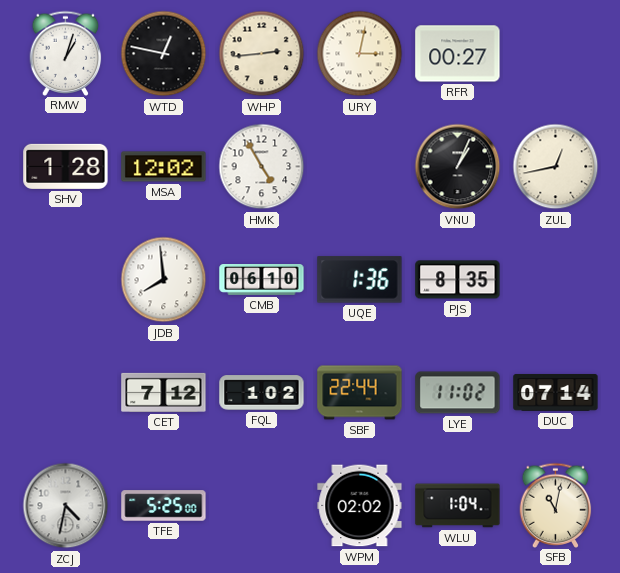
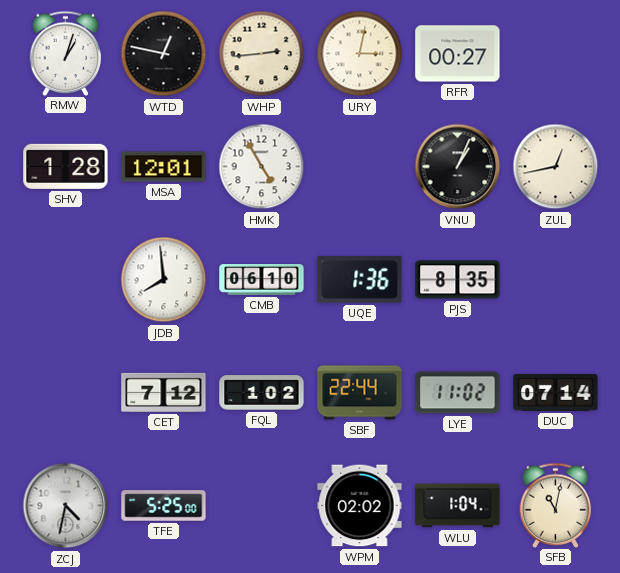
MSA: 12:02 -> 12:01
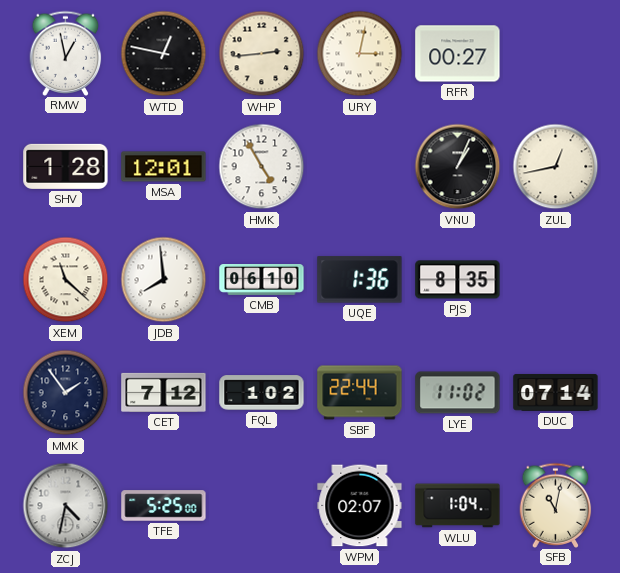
RMW: 1:03 -> 12:58
XEM: none -> 11:22
MMK: none -> 1:54
WPM: 02:02 -> 02:07
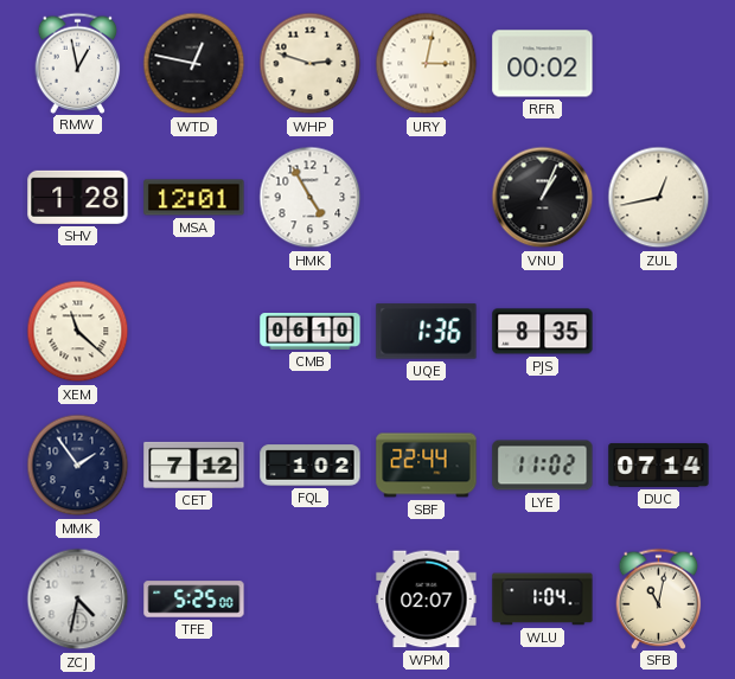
WHP: 2:44 -> 2:48
RFR: 00:27 -> 00:02
JDB: 7:59 -> none
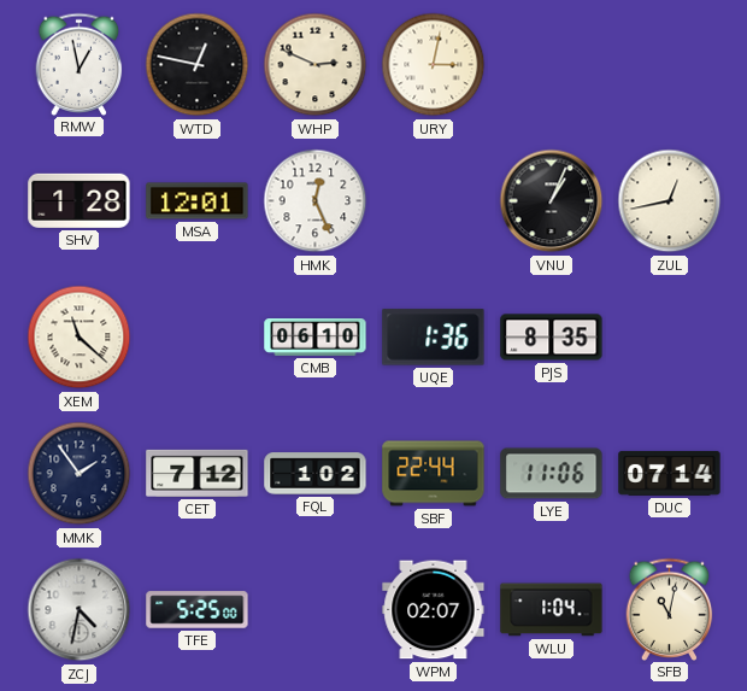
WHP: 2:48 -> 2:49
RFR: 00:02 -> none
HMK: 4:55 -> 12:26
LYE: 11:02 -> 11:06
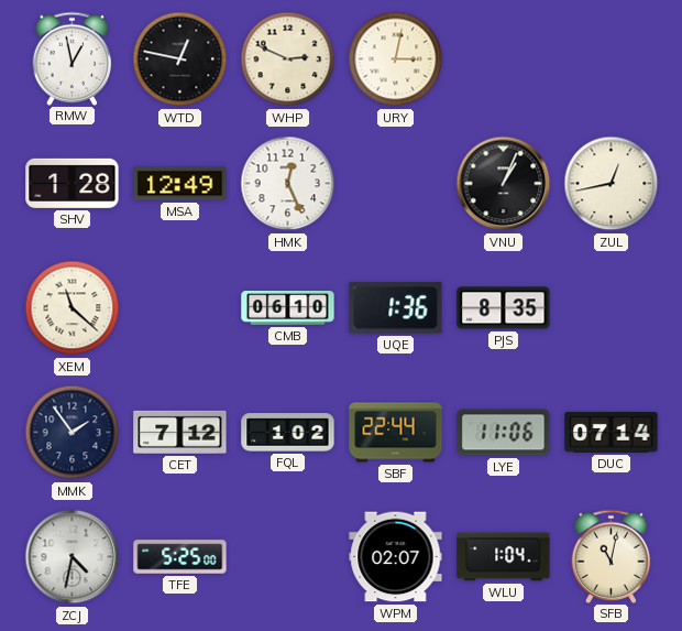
MSA: 12:01 -> 12:49
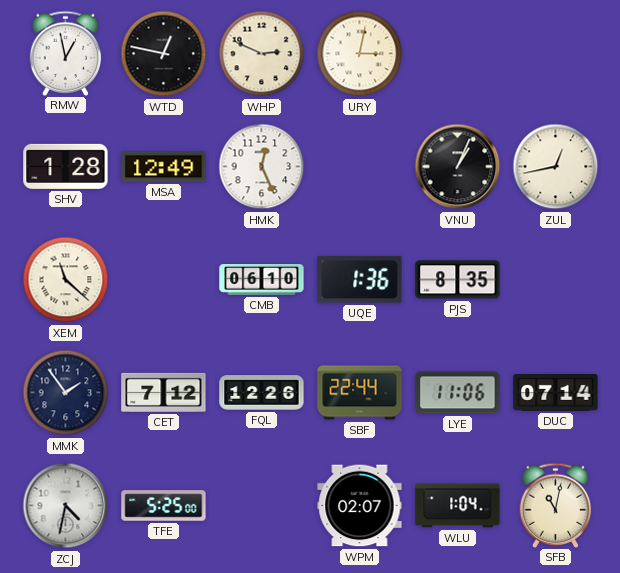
FQL: 1:02 -> 12:26
